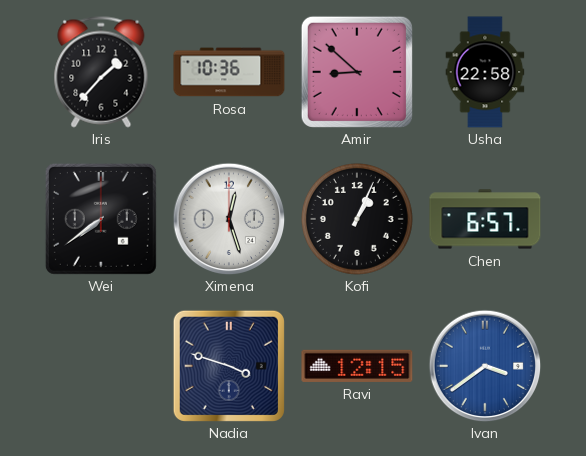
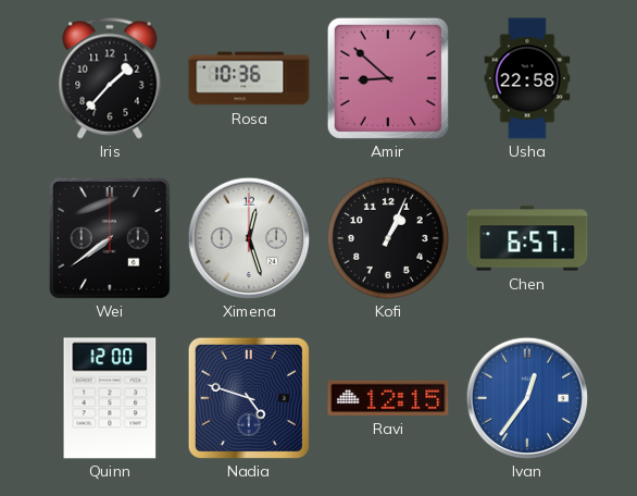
Quinn: none -> 12:00
Nadia: 3:48 -> 4:48
Ivan: 3:39 -> 12:36
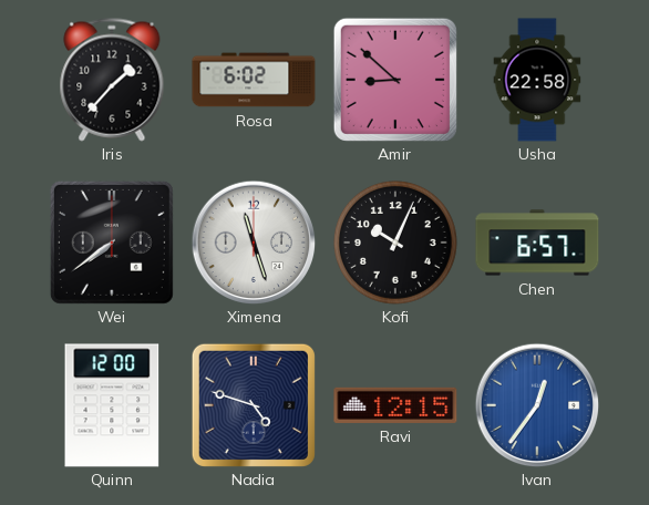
Rosa: 10:36 -> 6:02
Ximena: 12:27 -> 11:27
Kofi: 1:04 -> 10:04
